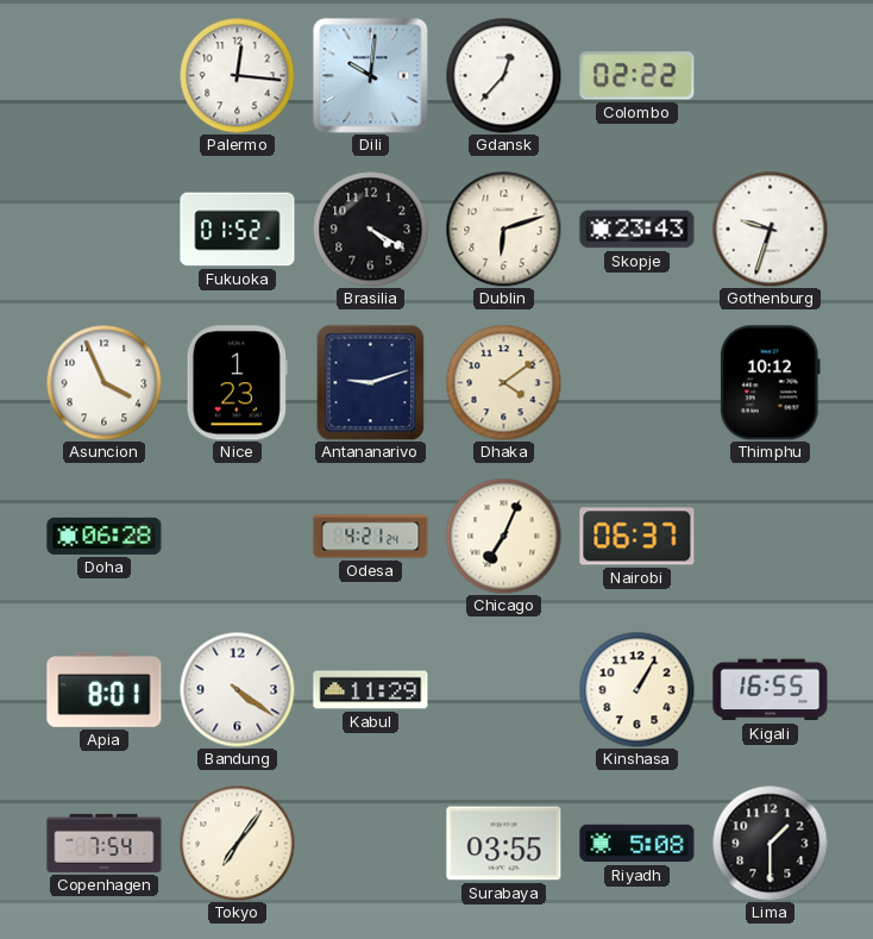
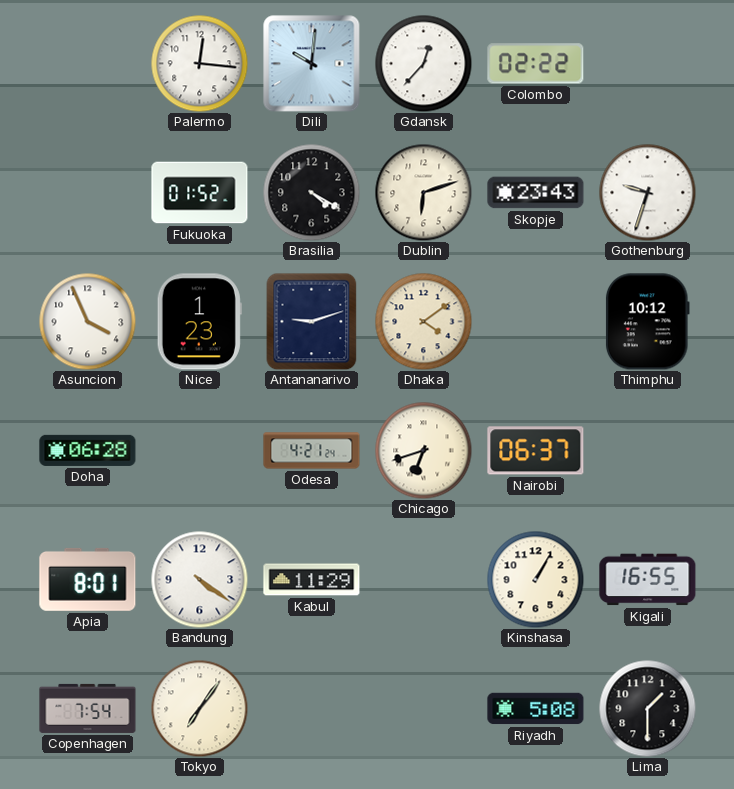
Chicago: 7:04 -> 6:42
Surabaya: 03:55 -> none
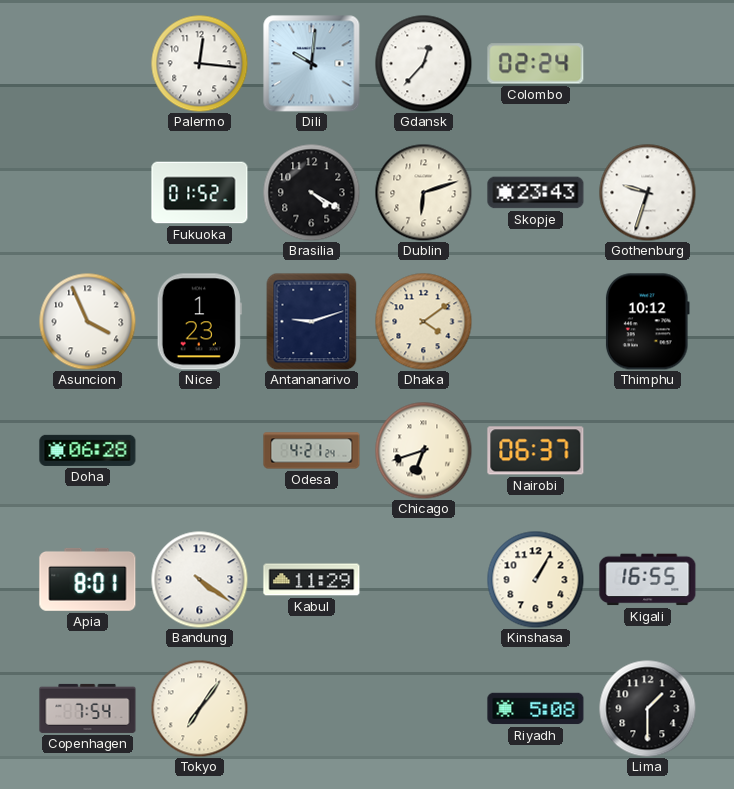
Colombo: 02:22 -> 02:24
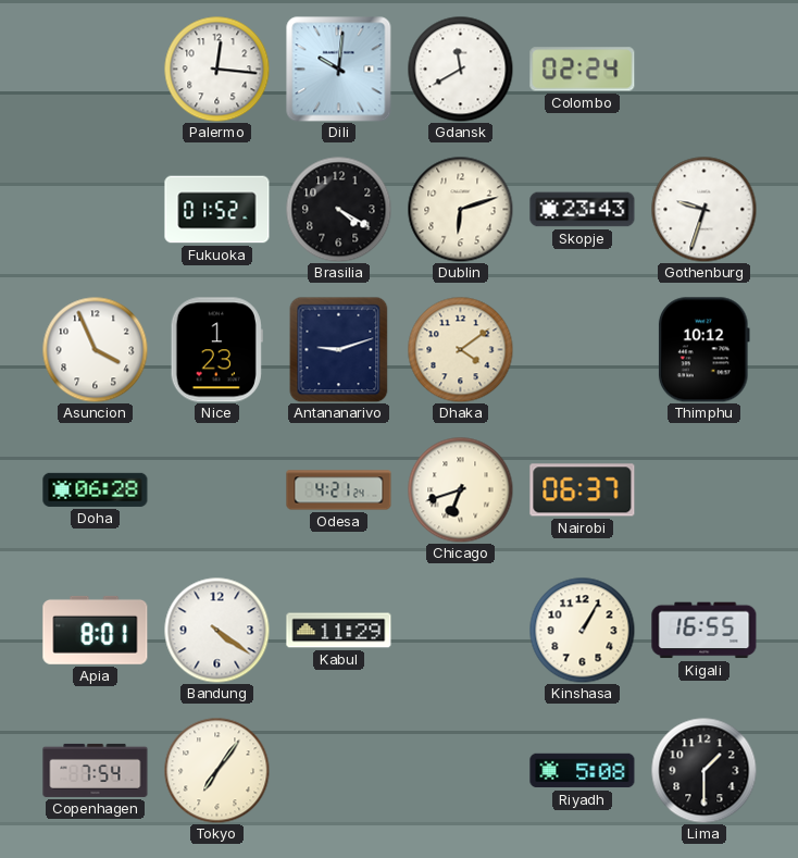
Gdansk: 12:37 -> 11:40
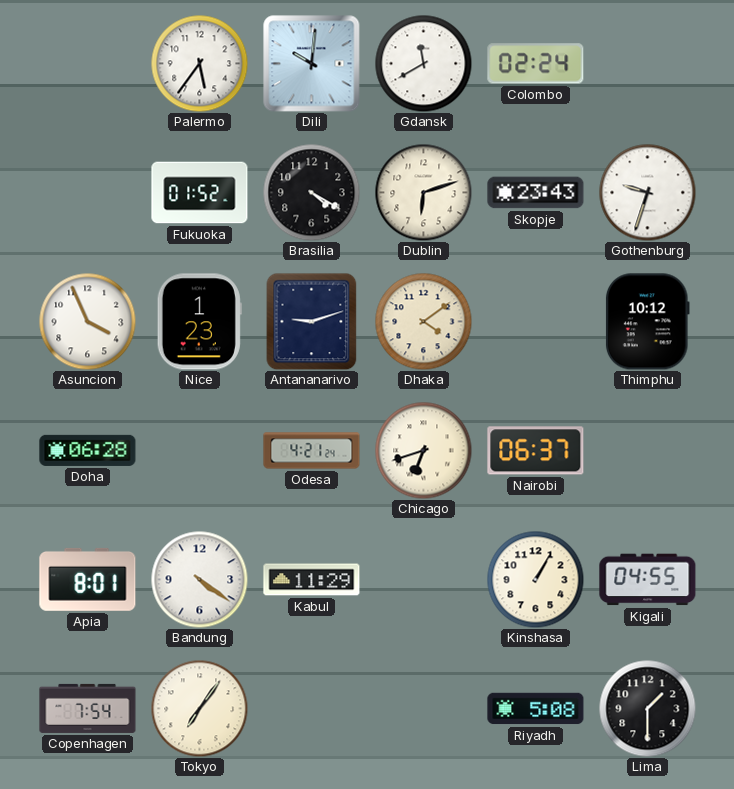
Palermo: 12:16 -> 5:36
Kigali: 16:55 -> 04:55
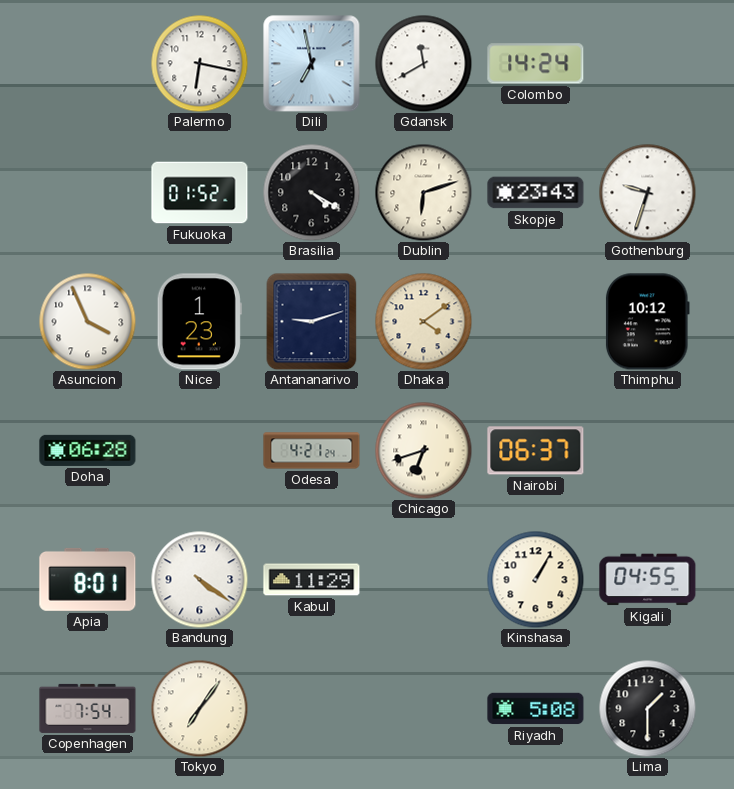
Palermo: 5:36 -> 6:17
Dili: 10:01 -> 6:58
Colombo: 02:24 -> 14:24
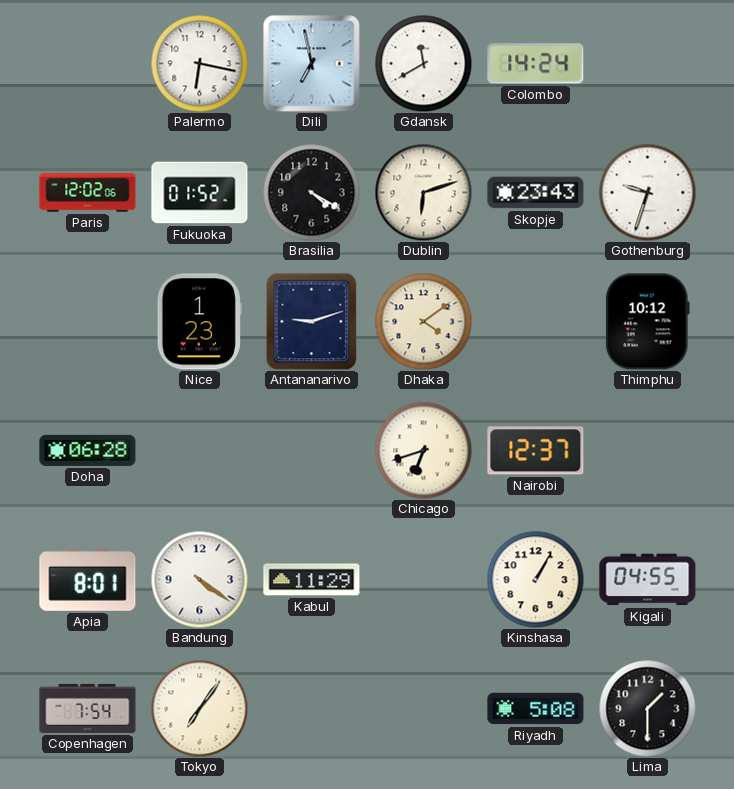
Paris: none -> 12:02
Asuncion: 3:56 -> none
Odesa: 4:21 -> none
Nairobi: 06:37 -> 12:37
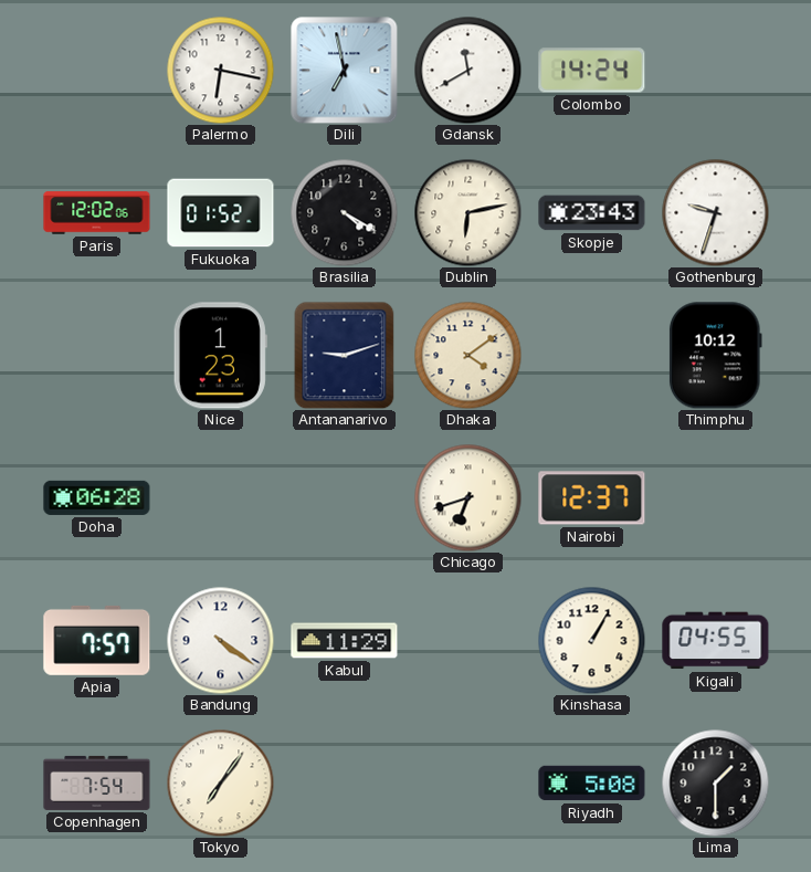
Dublin: 6:12 -> 6:13
Apia: 8:01 -> 7:57
